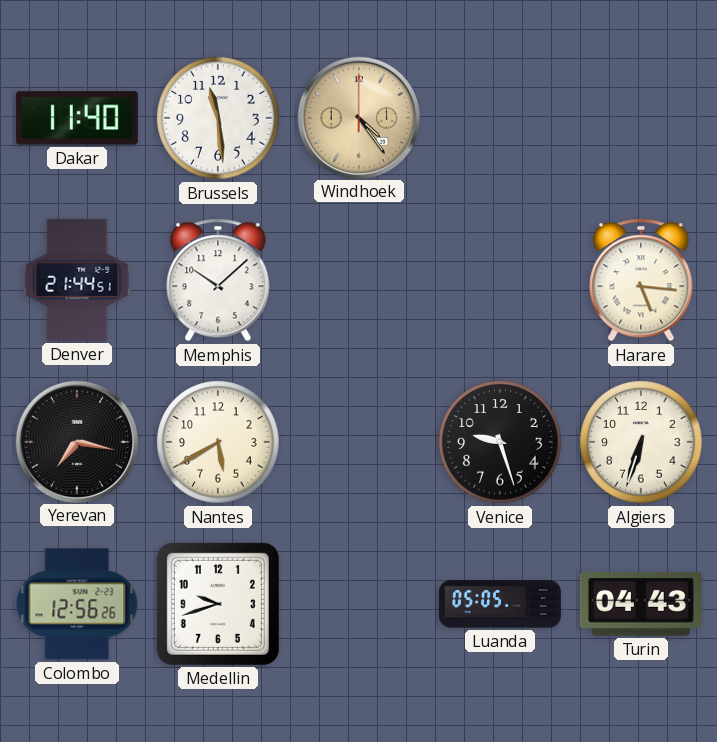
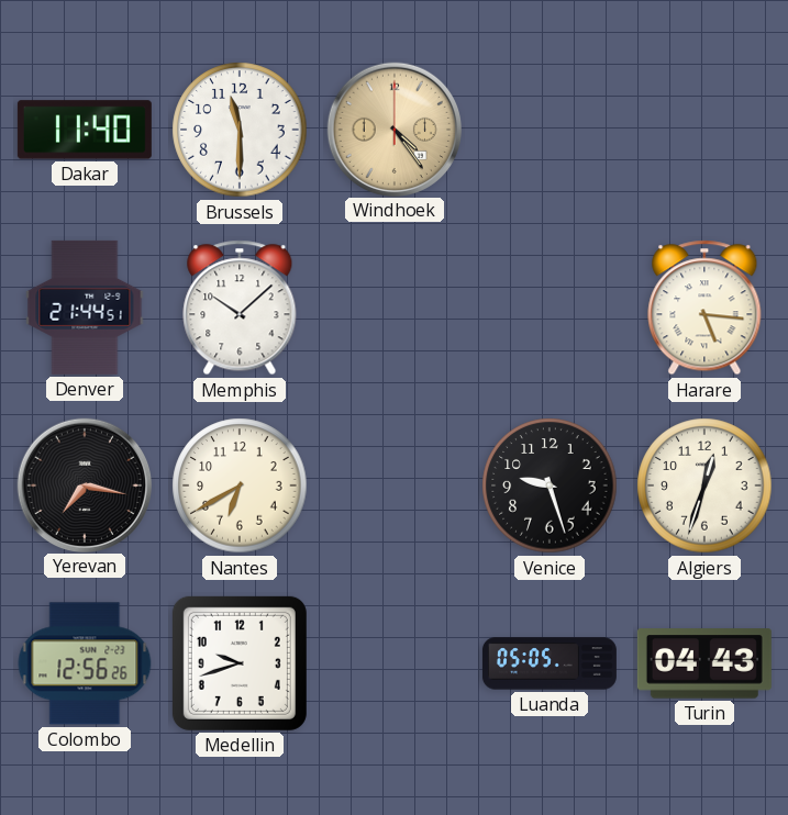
Brussels: 11:29 -> 11:30
Nantes: 5:40 -> 6:40
Algiers: 6:33 -> 12:33
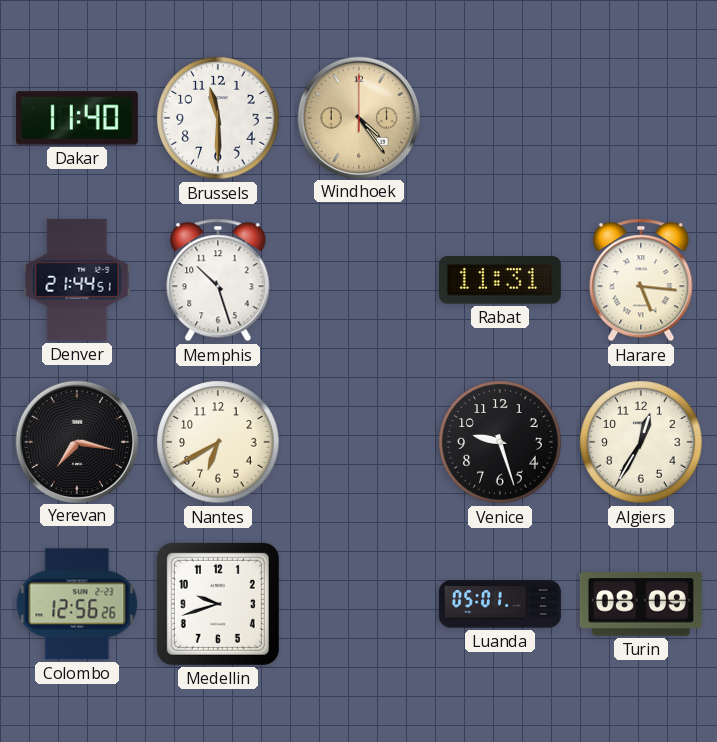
Memphis: 10:08 -> 10:27
Rabat: none -> 11:31
Algiers: 12:33 -> 12:35
Luanda: 05:05 -> 05:01
Turin: 04:43 -> 08:09
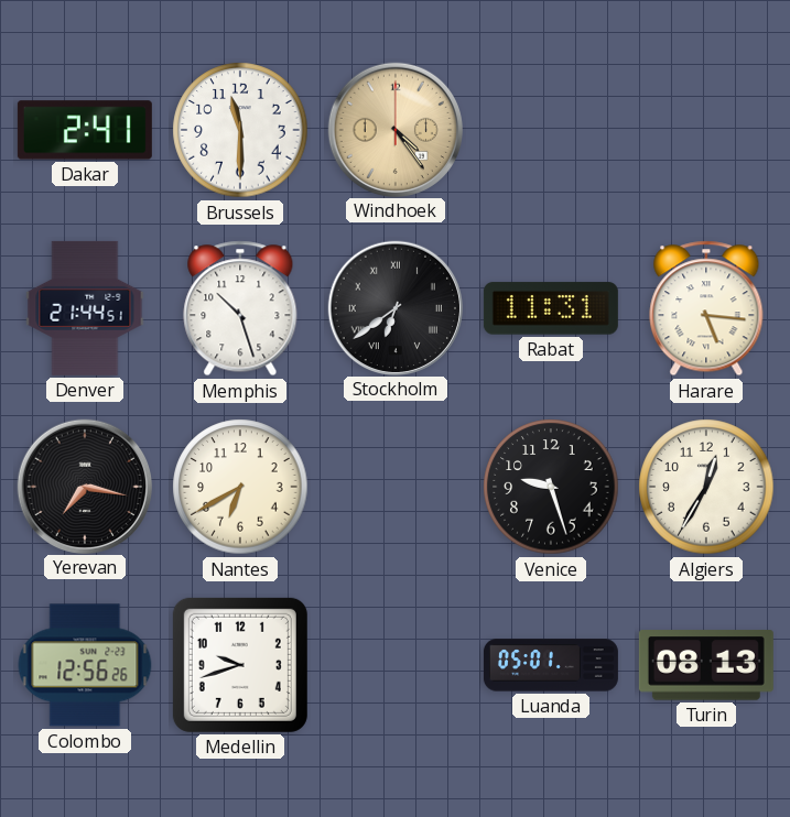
Dakar: 11:40 -> 2:41
Stockholm: none -> 6:39
Turin: 08:09 -> 08:13
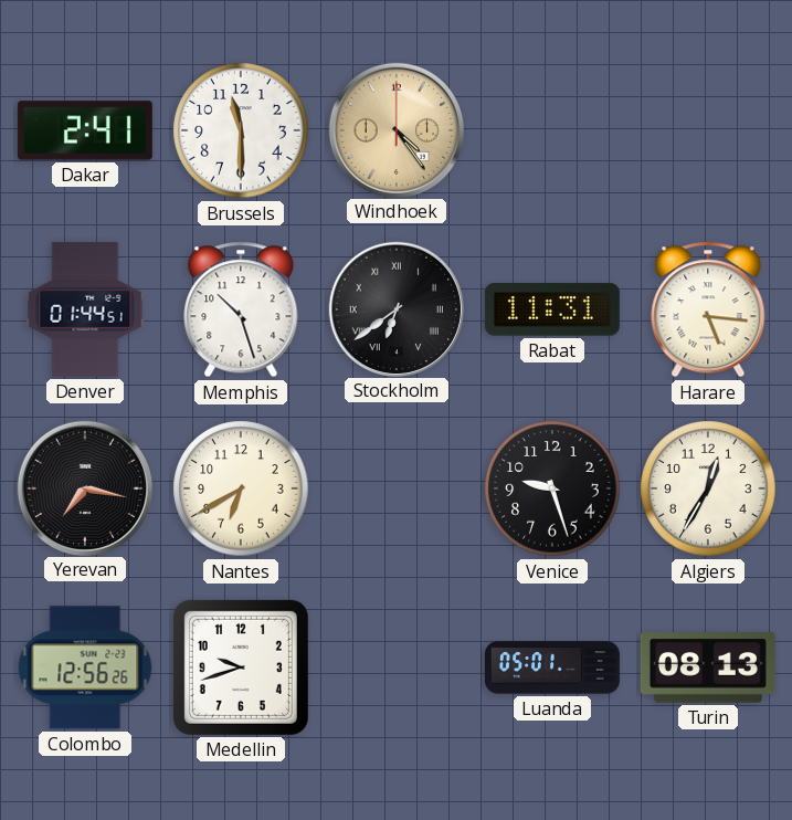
Denver: 21:44 -> 01:44
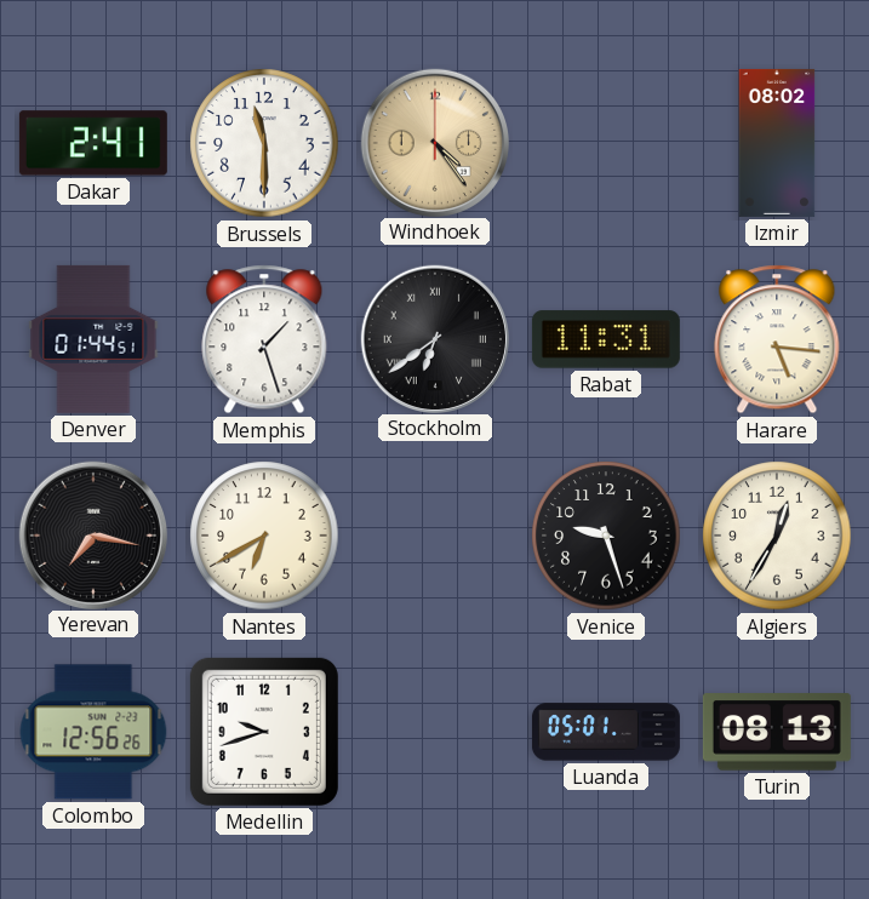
Izmir: none -> 08:02
Memphis: 10:27 -> 1:27
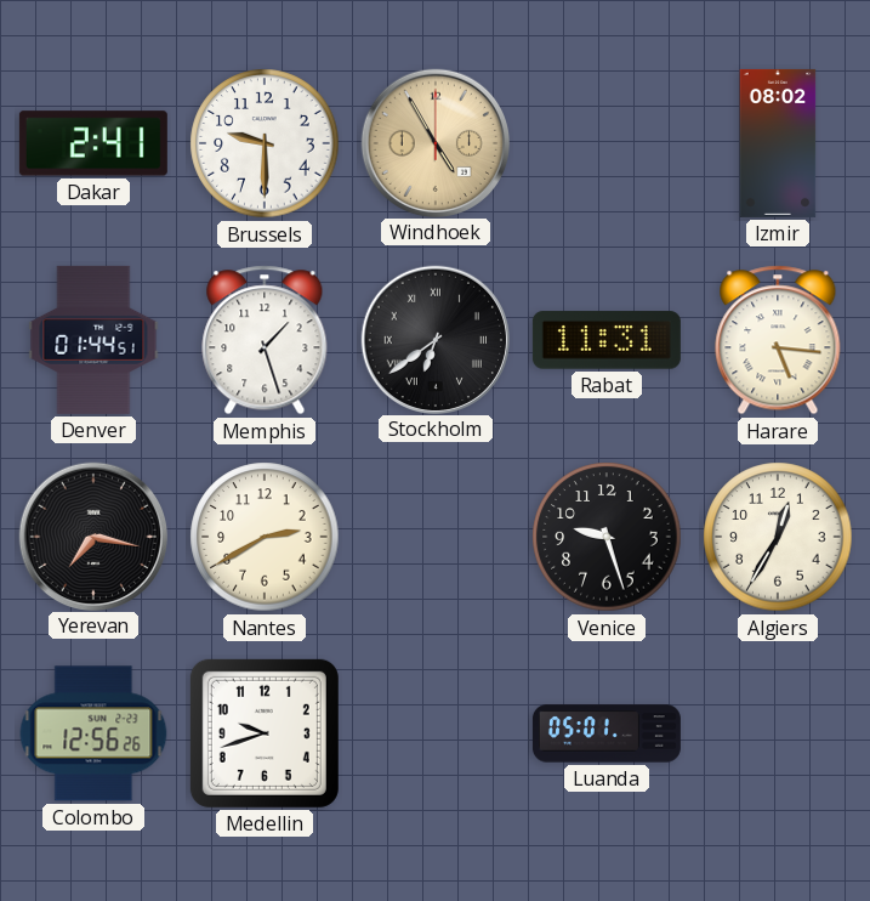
Brussels: 11:30 -> 9:30
Windhoek: 4:24 -> 4:55
Nantes: 6:40 -> 2:40
Turin: 08:13 -> none
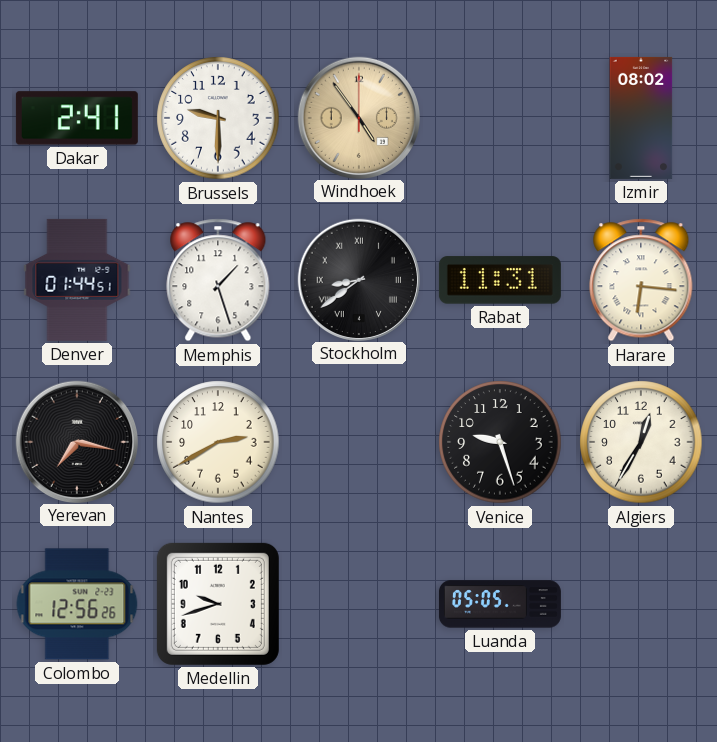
Windhoek: 4:55 -> 4:54
Stockholm: 6:39 -> 8:39
Harare: 5:16 -> 6:16
Luanda: 05:01 -> 05:05
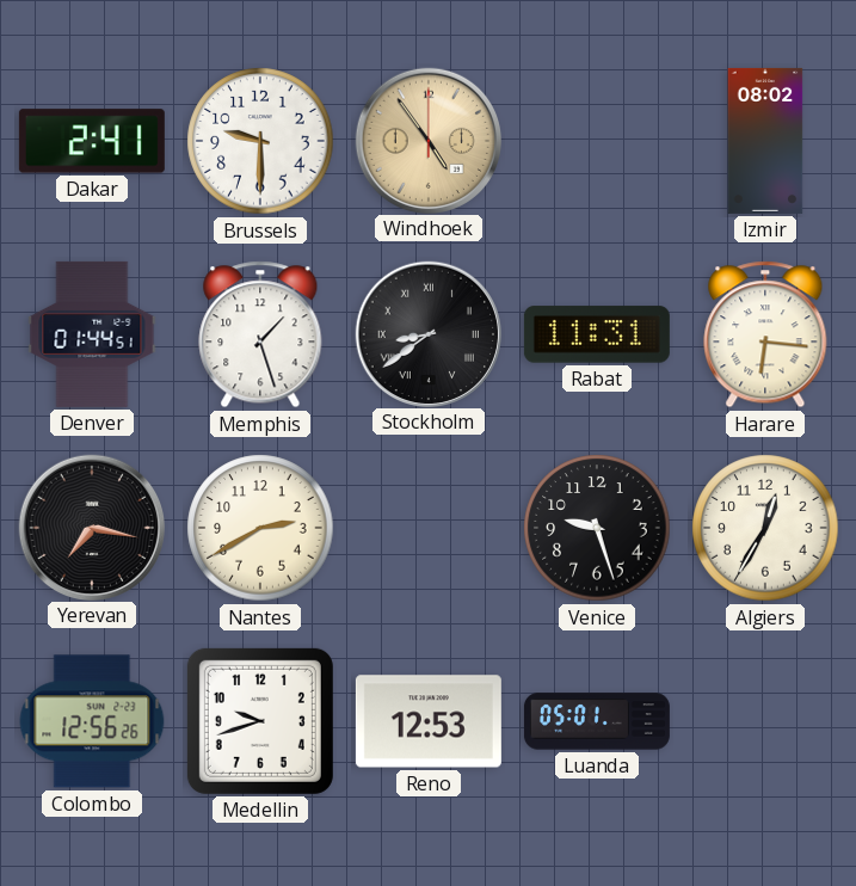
Reno: none -> 12:53
Luanda: 05:05 -> 05:01
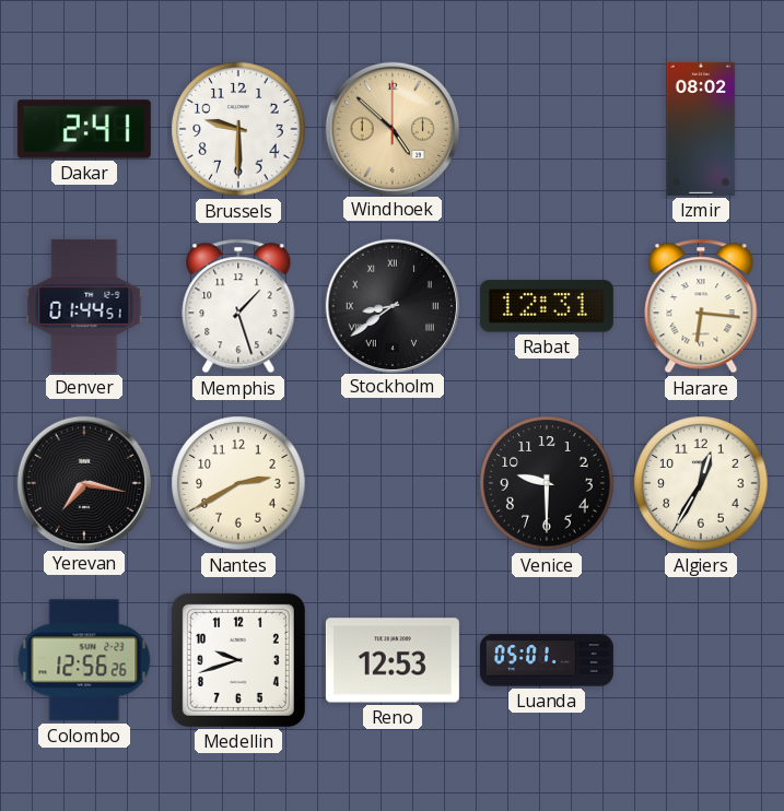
Windhoek: 4:54 -> 4:52
Rabat: 11:31 -> 12:31
Venice: 9:27 -> 9:30
